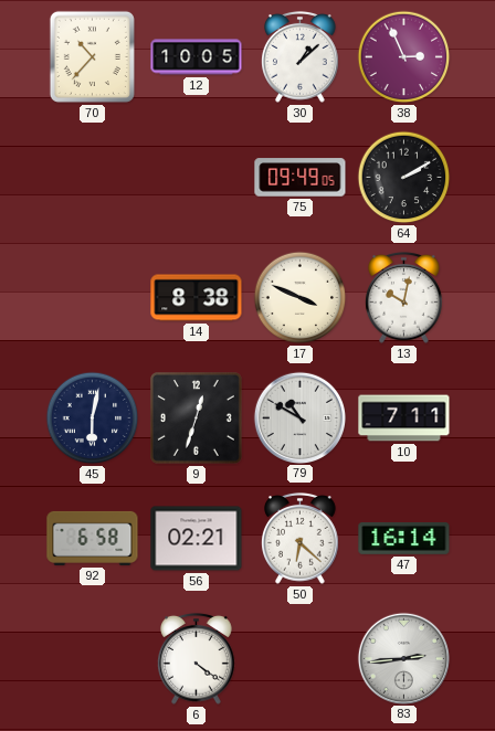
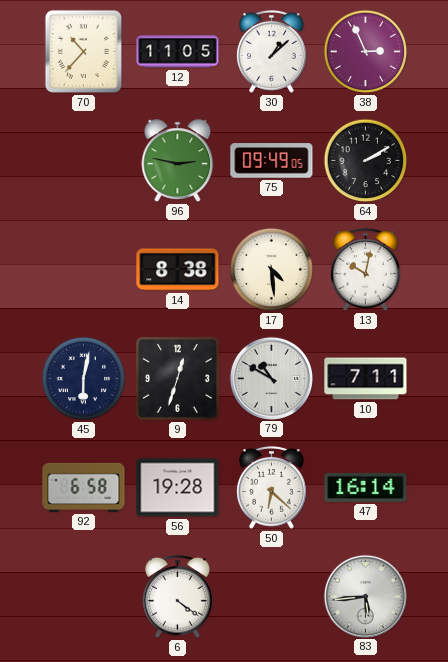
12: 10:05 -> 11:05
96: none -> 2:47
17: 3:49 -> 4:29
56: 02:21 -> 19:28
83: 2:44 -> 5:44
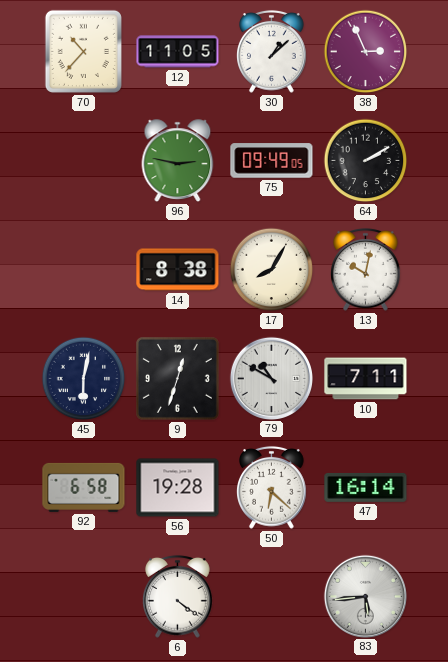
17: 4:29 -> 8:05
